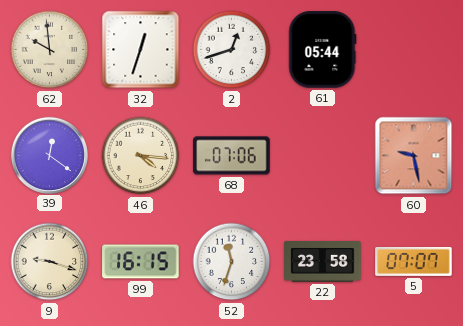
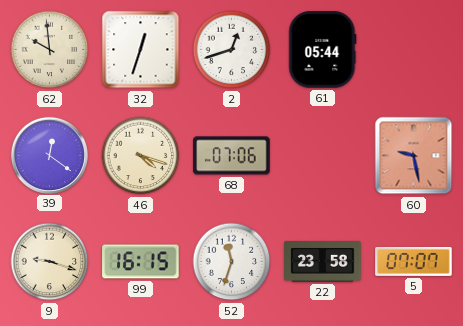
46: 4:16 -> 4:18
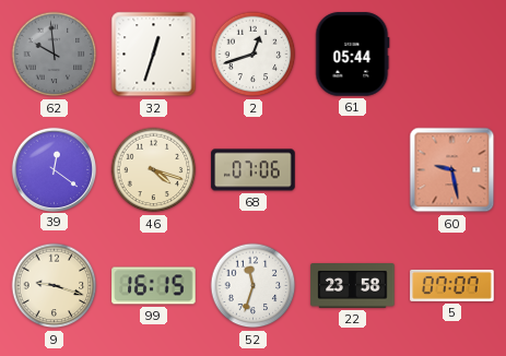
62 dial: cream -> grey
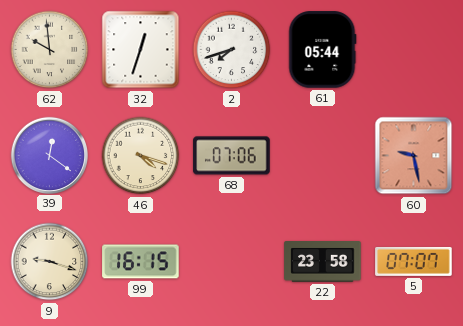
62 dial: grey -> cream
2: 12:42 -> 7:42
52: 11:33 -> none
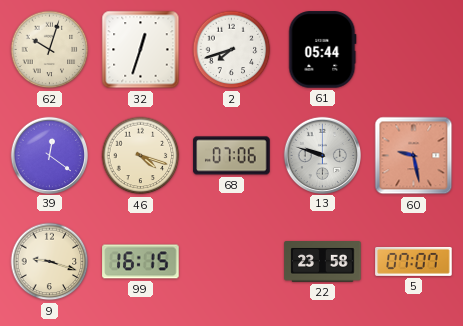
62: 9:59 -> 10:03
13: none -> 9:48
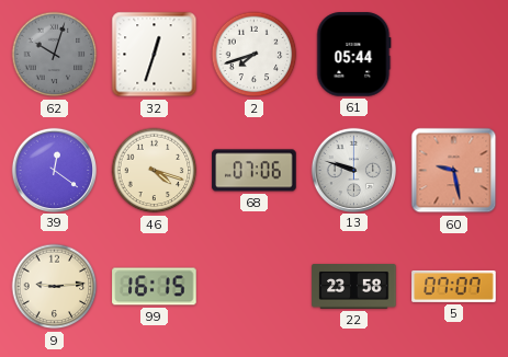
62 dial: cream -> grey
9: 9:18 -> 9:14
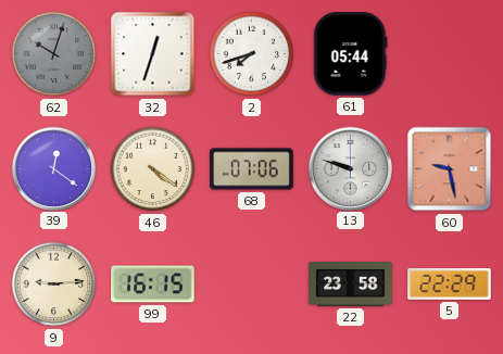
46: 4:18 -> 4:21
5: 07:07 -> 22:29
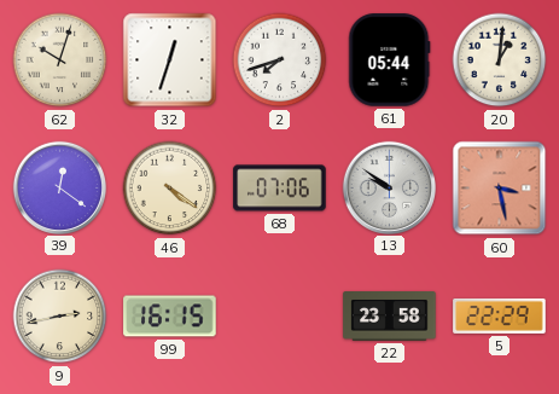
62 dial: grey -> cream
20: none -> 1:01
13: 9:48 -> 9:51
60: 9:28 -> 3:28
9: 9:14 -> 2:43
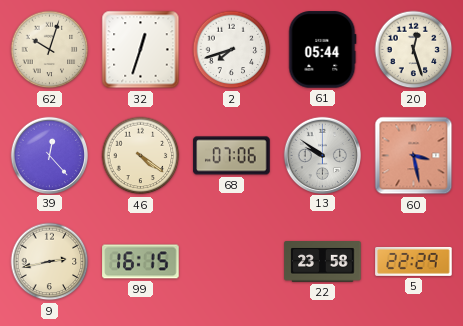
20: 1:01 -> 12:27
39: 12:21 -> 12:23
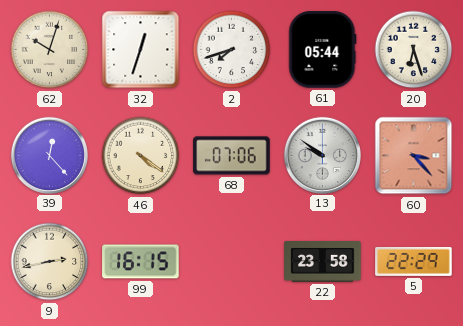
20: 12:27 -> 6:27
60: 3:28 -> 3:23
